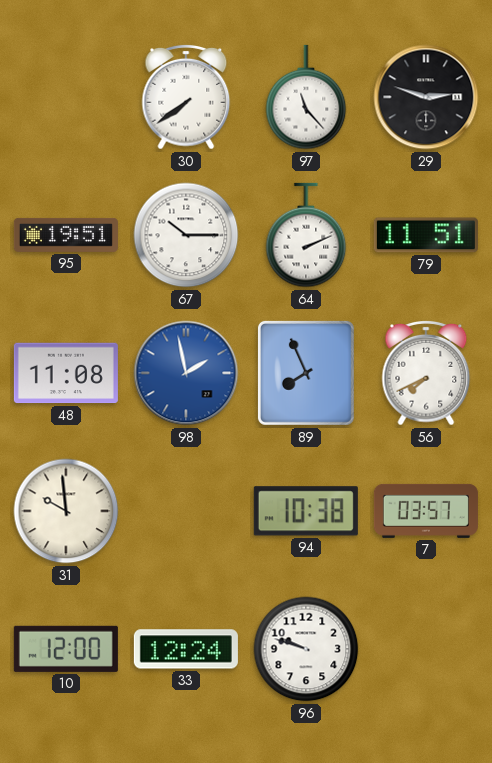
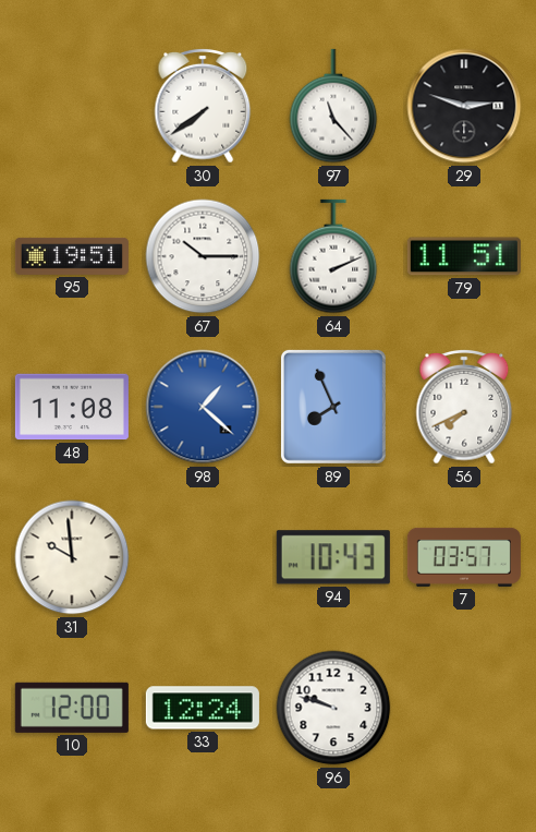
98: 1:58 -> 1:22
94: 10:38 -> 10:43
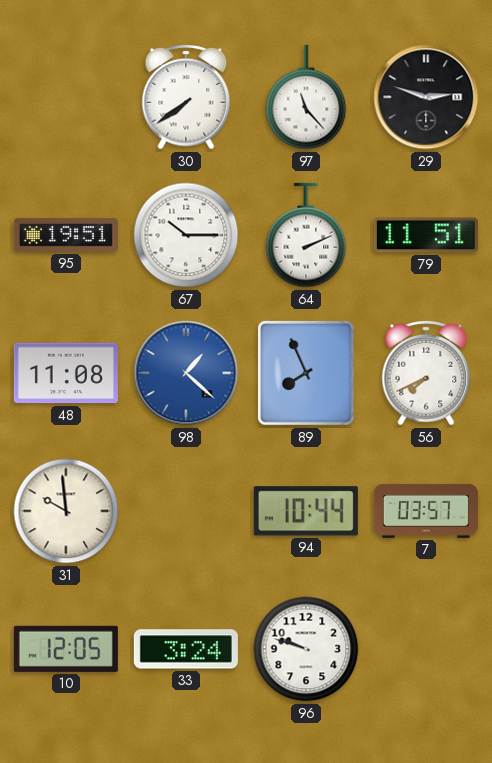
94: 10:43 -> 10:44
10: 12:00 -> 12:05
33: 12:24 -> 3:24
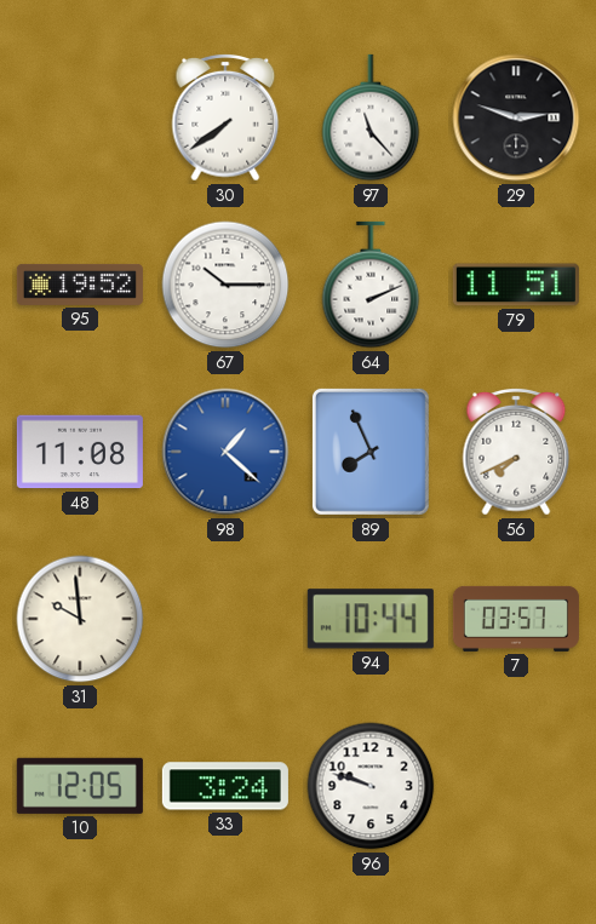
95: 19:51 -> 19:52
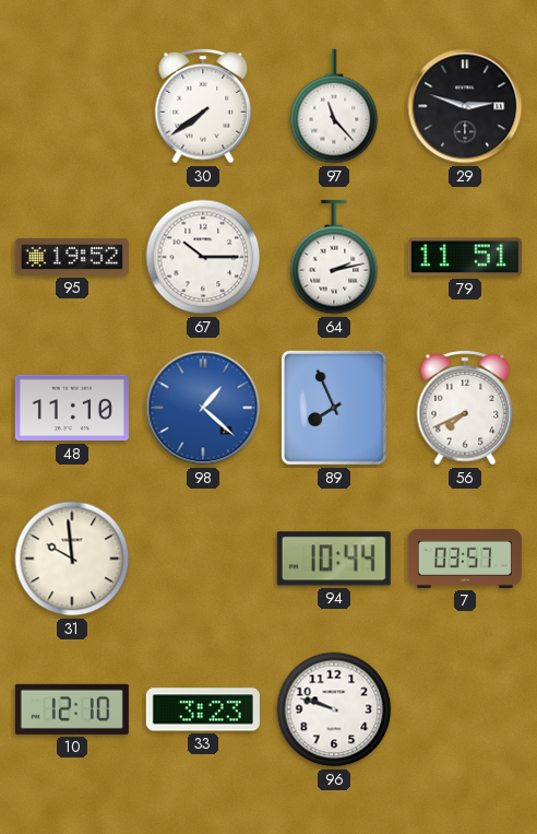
64: 2:11 -> 2:13
48: 11:08 -> 11:10
10: 12:05 -> 12:10
33: 3:24 -> 3:23
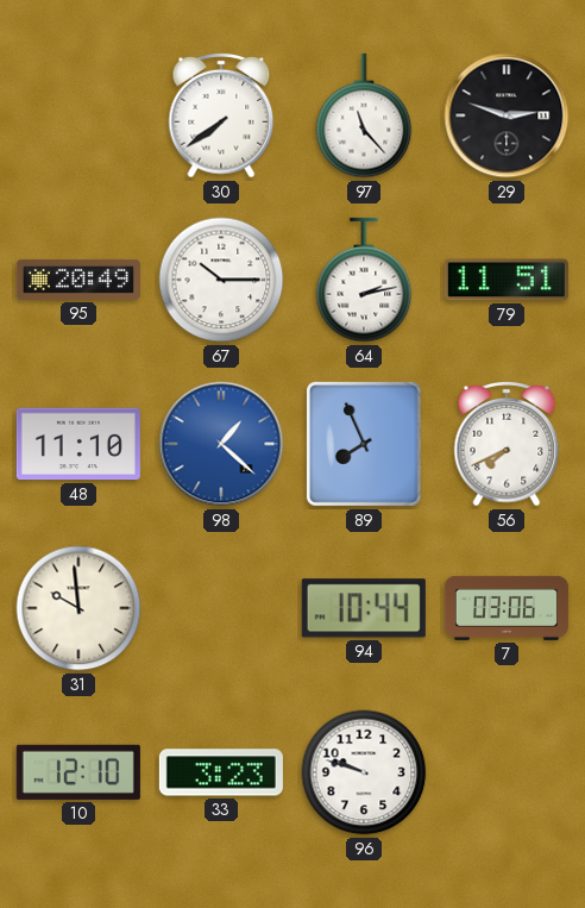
95: 19:52 -> 20:49
7: 03:57 -> 03:06
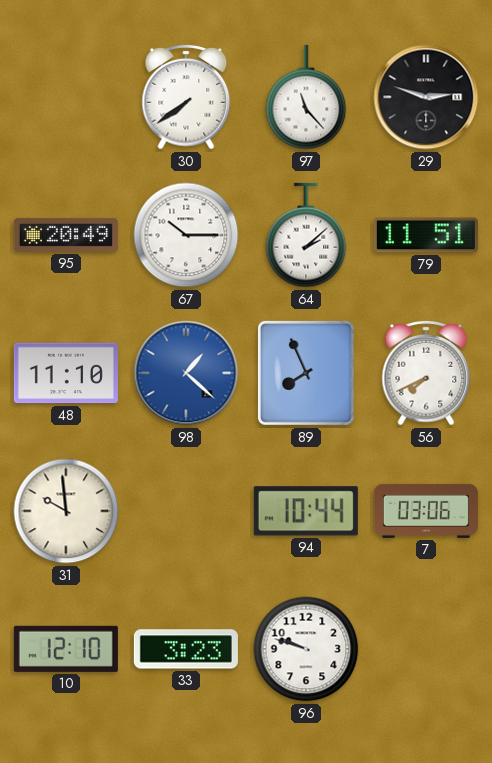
64: 2:13 -> 2:08
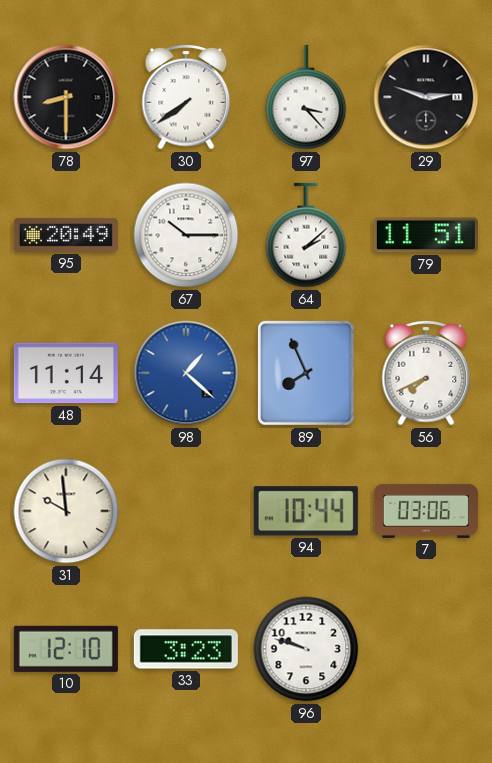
78: none -> 8:30
97: 11:23 -> 3:23
48: 11:10 -> 11:14
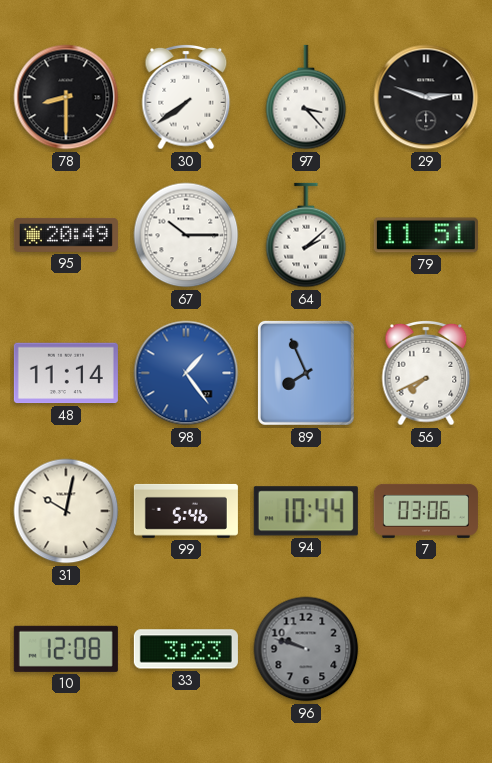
98: 1:22 -> 1:24
31: 9:59 -> 10:02
99: none -> 5:46
10: 12:10 -> 12:08
96 dial: white -> grey
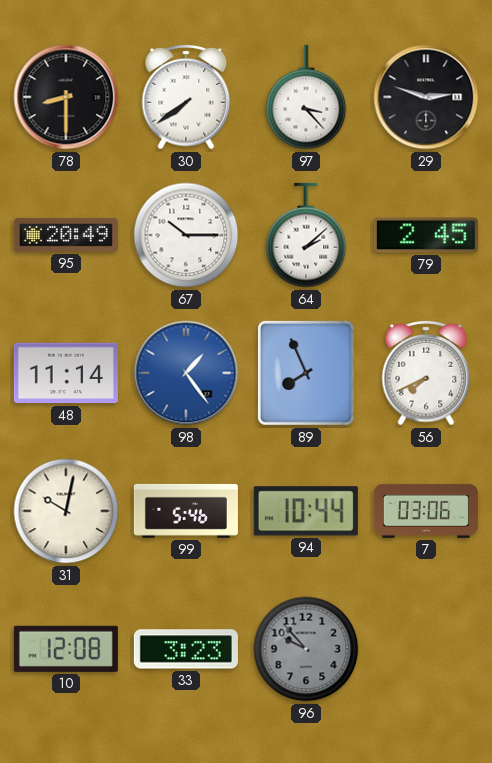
79: 11:51 -> 2:45
96: 9:48 -> 9:53
